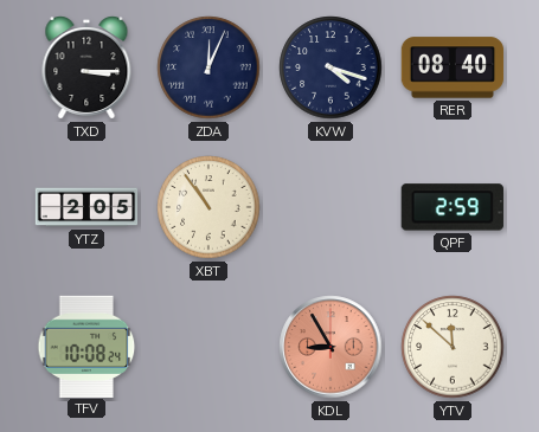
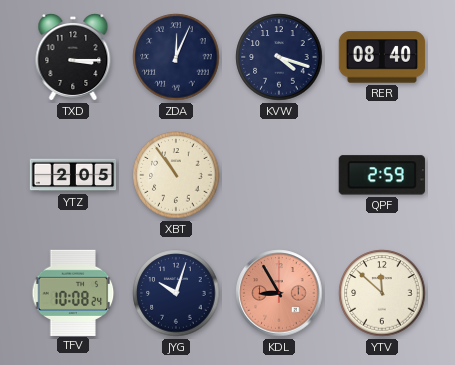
JYG: none -> 10:03
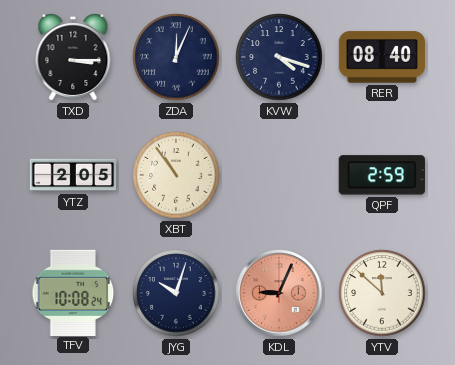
KDL: 8:55 -> 9:04
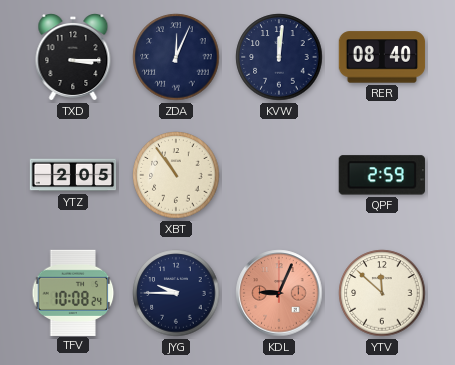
KVW: 4:18 -> 12:01
JYG: 10:03 -> 9:45
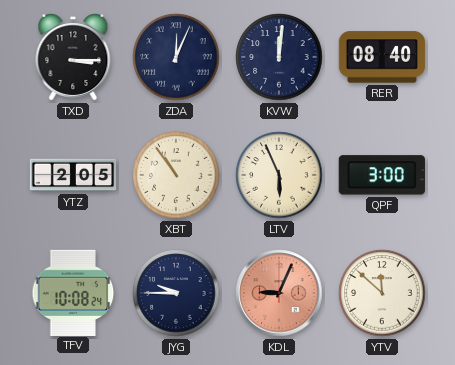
LTV: none -> 5:56
QPF: 2:59 -> 3:00
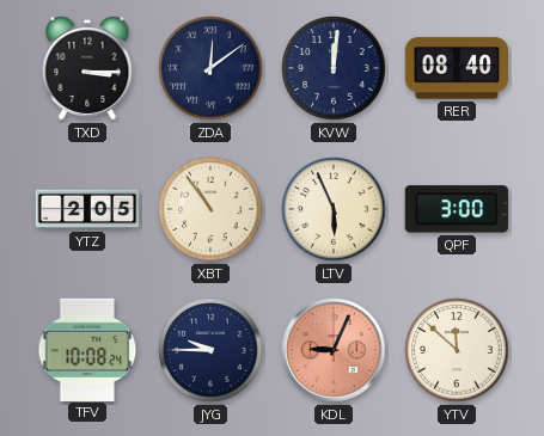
ZDA: 12:04 -> 12:09
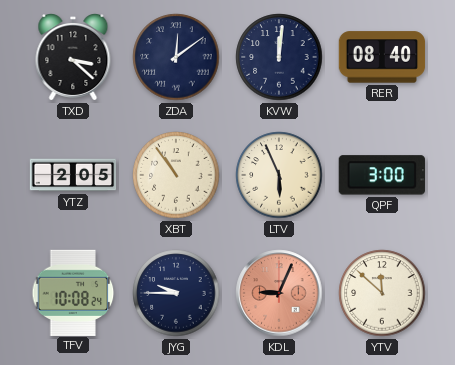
TXD: 3:15 -> 3:22
